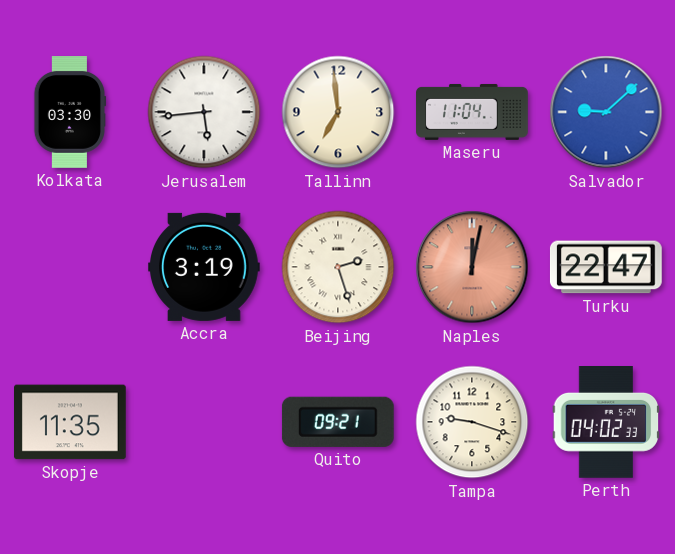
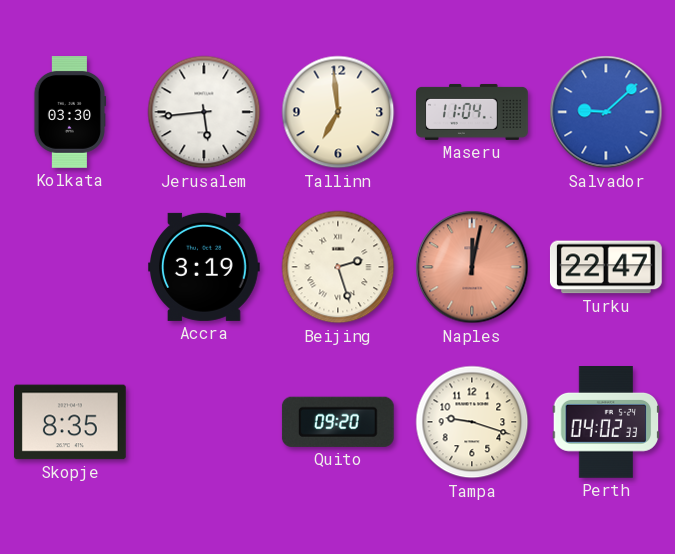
Skopje: 11:35 -> 8:35
Quito: 09:21 -> 09:20
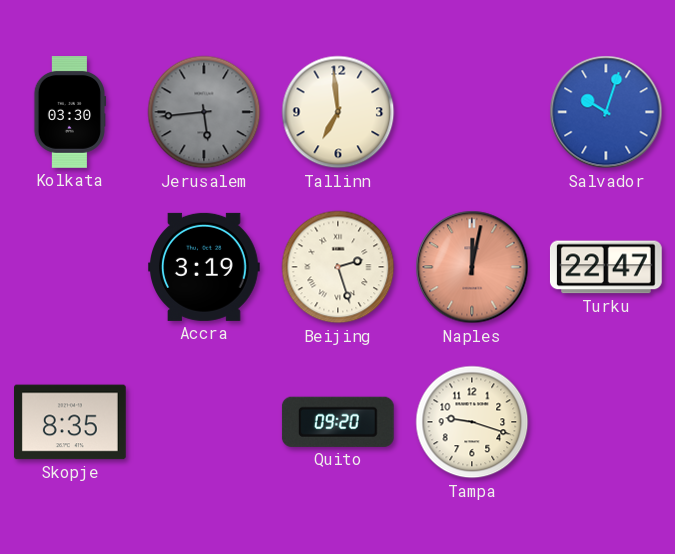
Jerusalem dial: white -> grey
Maseru: 11:04 -> none
Salvador: 9:08 -> 10:03
Perth: 04:02 -> none
